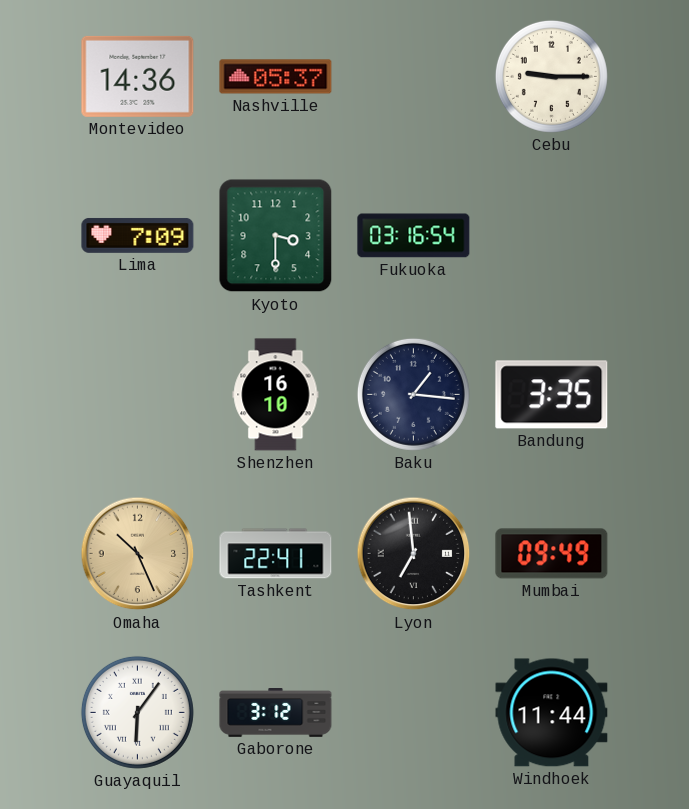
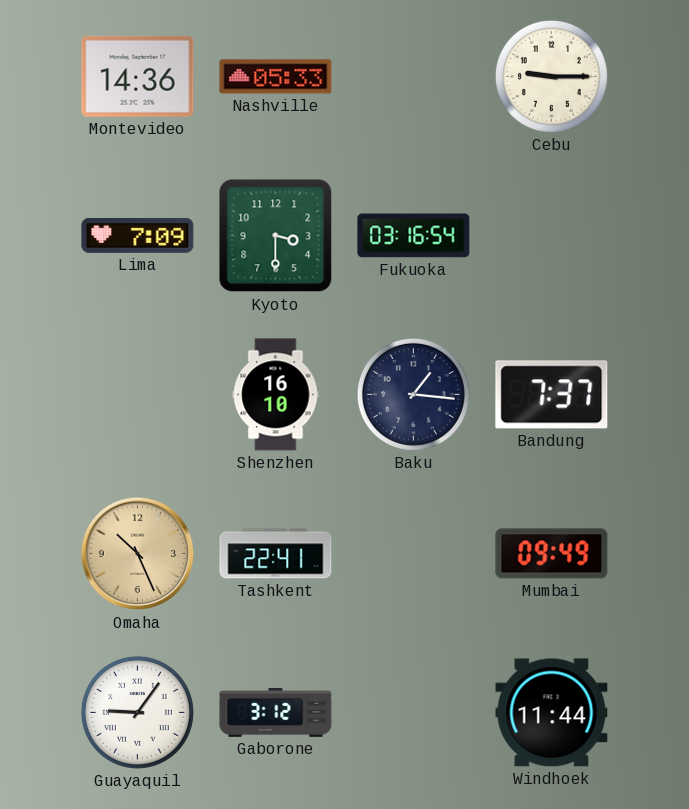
Nashville: 05:37 -> 05:33
Bandung: 3:35 -> 7:37
Lyon: 6:59 -> none
Guayaquil: 6:06 -> 9:06
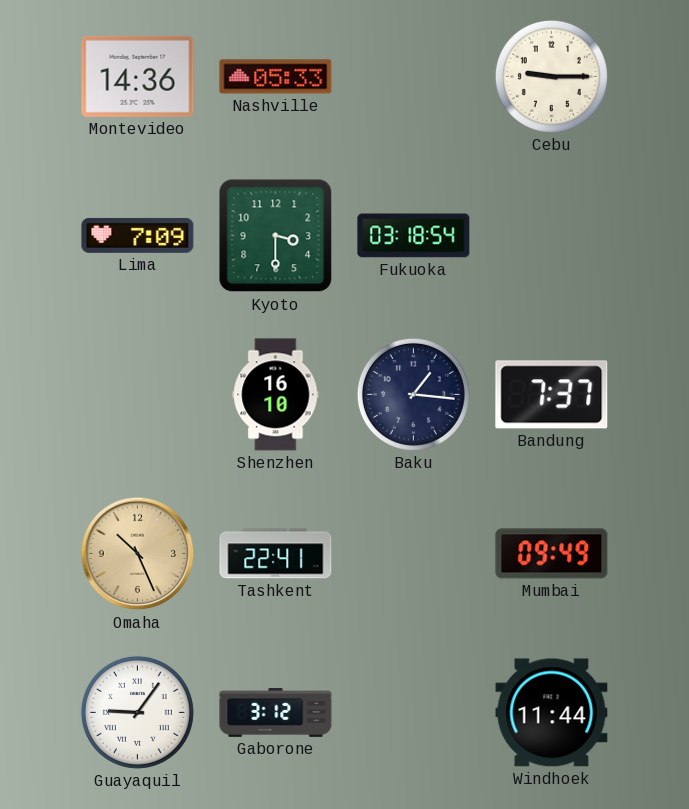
Fukuoka: 03:16 -> 03:18
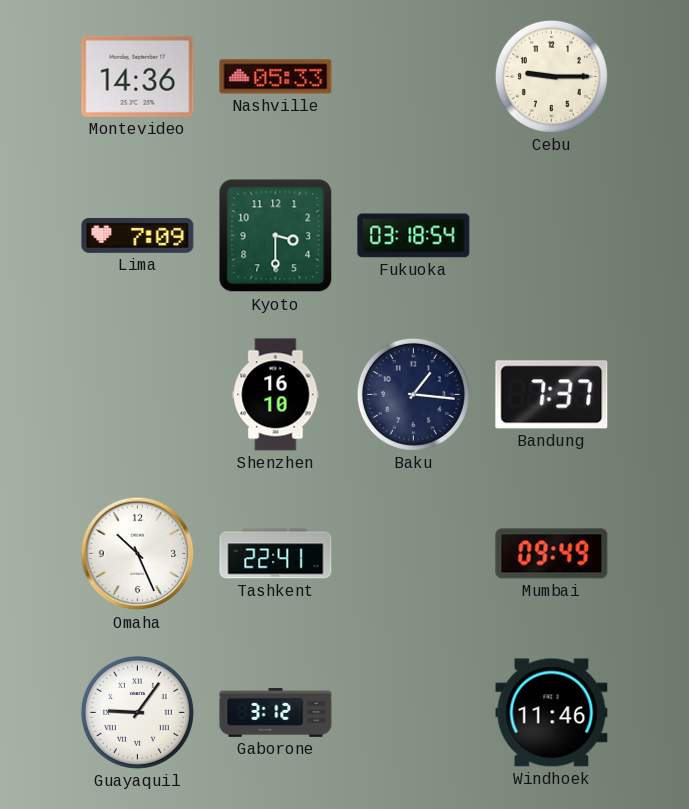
Omaha dial: champagne -> white
Windhoek: 11:44 -> 11:46
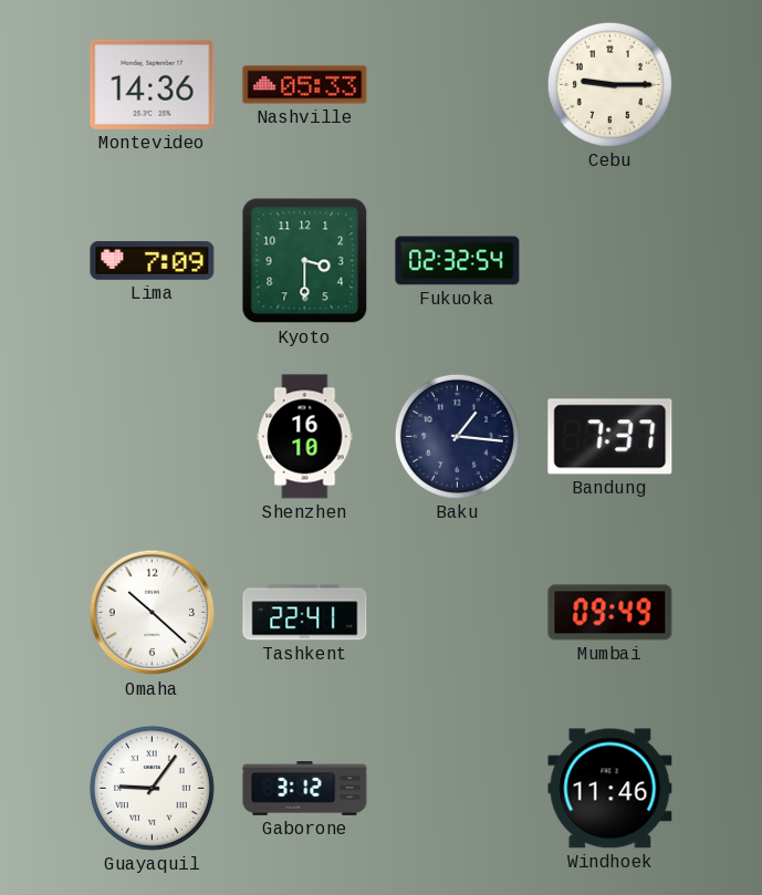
Fukuoka: 03:18 -> 02:32
Omaha: 10:26 -> 10:22
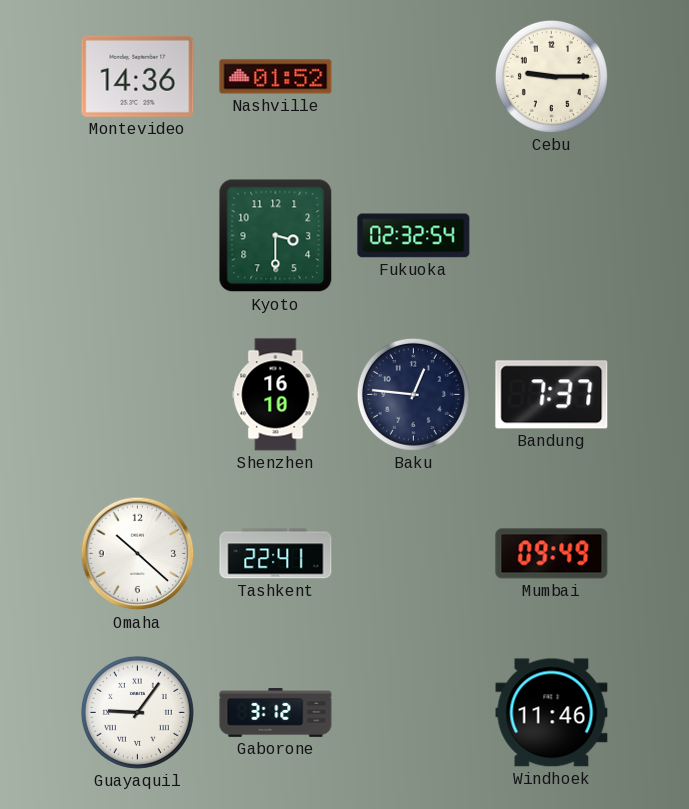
Nashville: 05:33 -> 01:52
Lima: 7:09 -> none
Baku: 1:16 -> 12:46
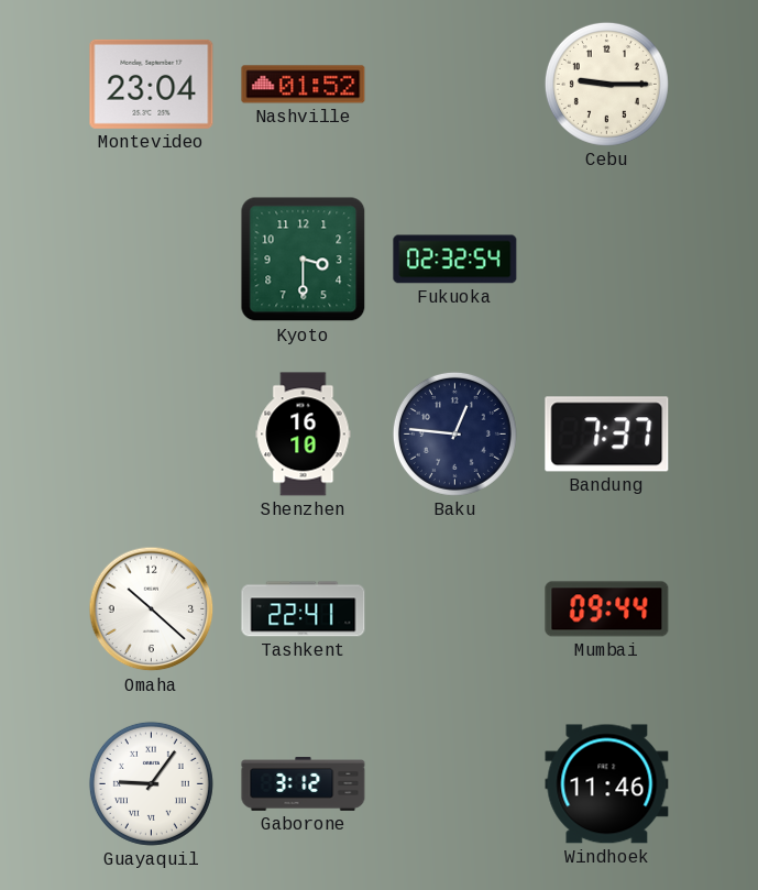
Montevideo: 14:36 -> 23:04
Mumbai: 09:49 -> 09:44
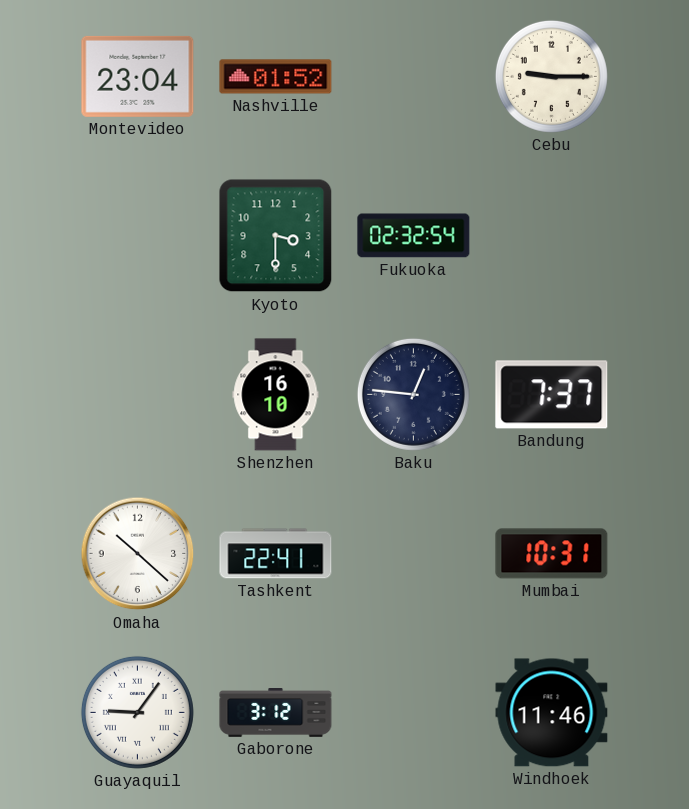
Mumbai: 09:44 -> 10:31
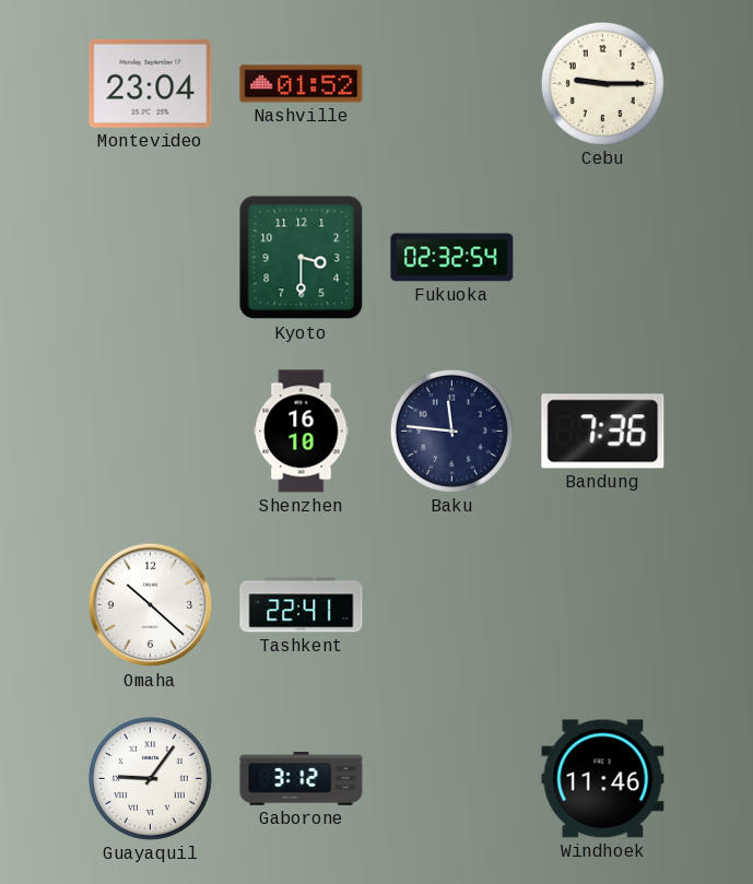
Baku: 12:46 -> 11:46
Bandung: 7:37 -> 7:36
Mumbai: 10:31 -> none
